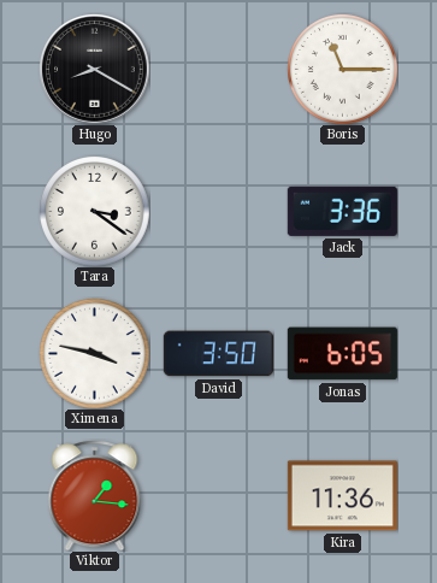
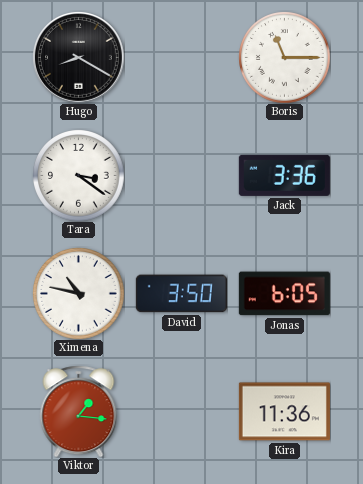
Ximena: 3:47 -> 10:47
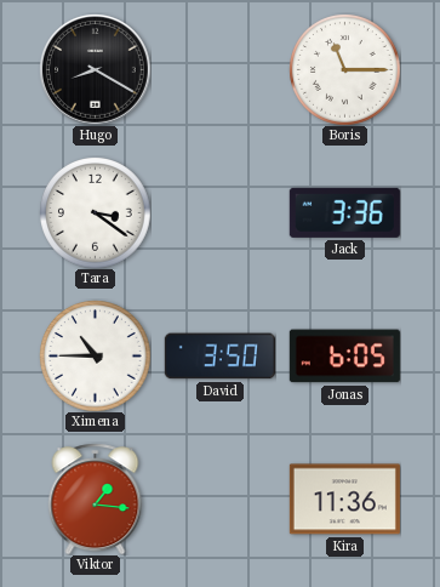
Ximena: 10:47 -> 10:45
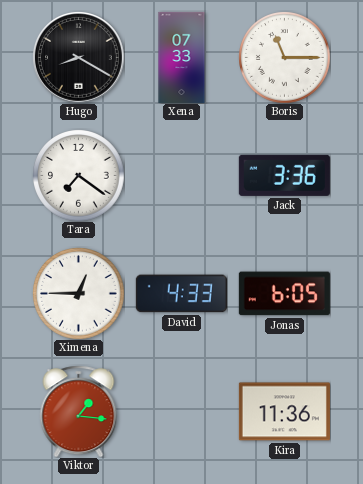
Xena: none -> 07:33
Tara: 3:21 -> 7:21
Ximena: 10:45 -> 12:45
David: 3:50 -> 4:33
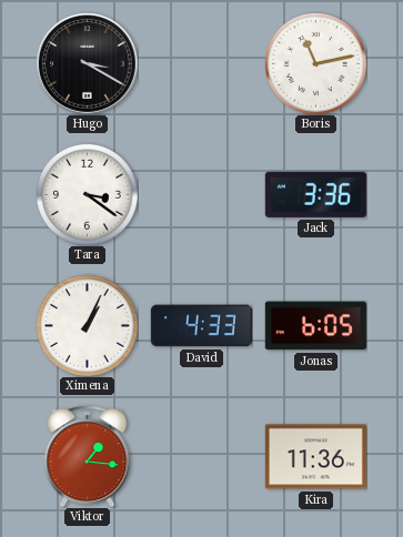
Hugo: 8:20 -> 3:20
Xena: 07:33 -> none
Boris: 11:15 -> 11:13
Tara: 7:21 -> 3:21
Ximena: 12:45 -> 1:04
